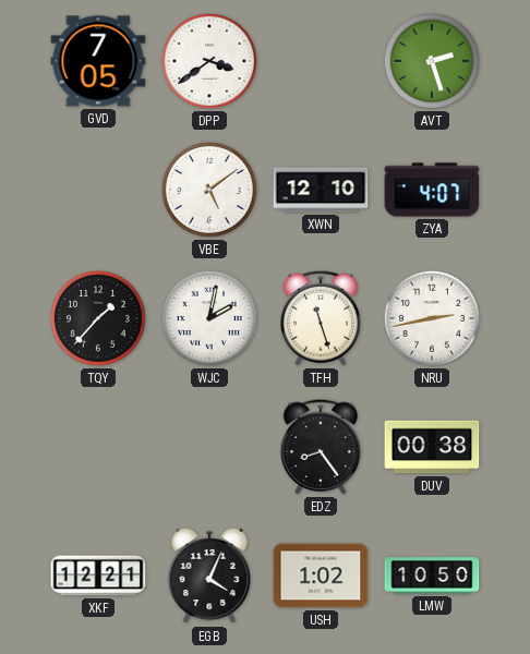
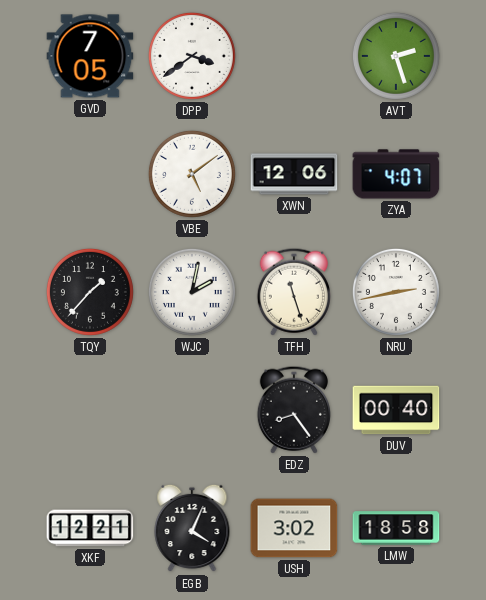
XWN: 12:10 -> 12:06
DUV: 00:38 -> 00:40
USH: 1:02 -> 3:02
LMW: 10:50 -> 18:58
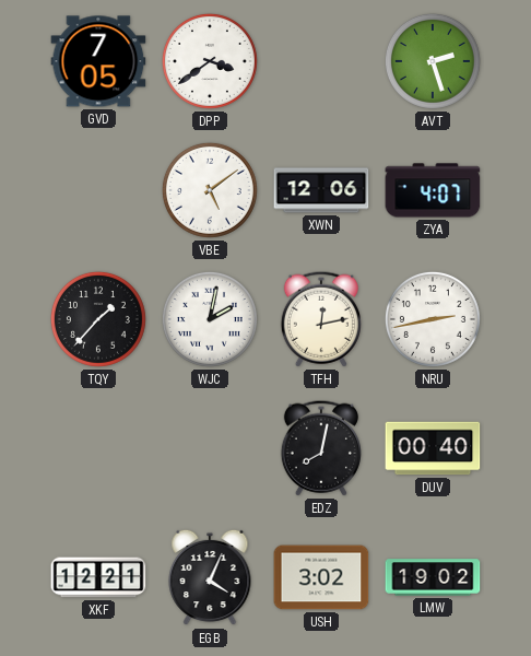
TFH: 11:27 -> 12:13
EDZ: 8:24 -> 8:02
LMW: 18:58 -> 19:02
